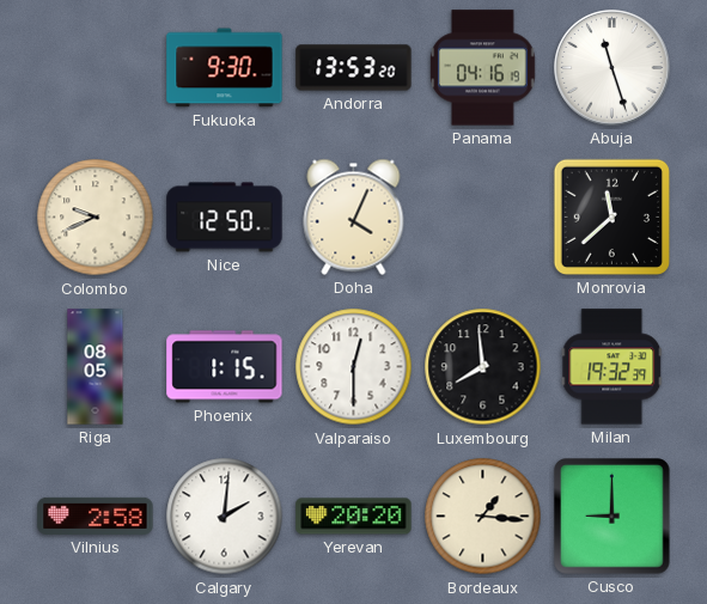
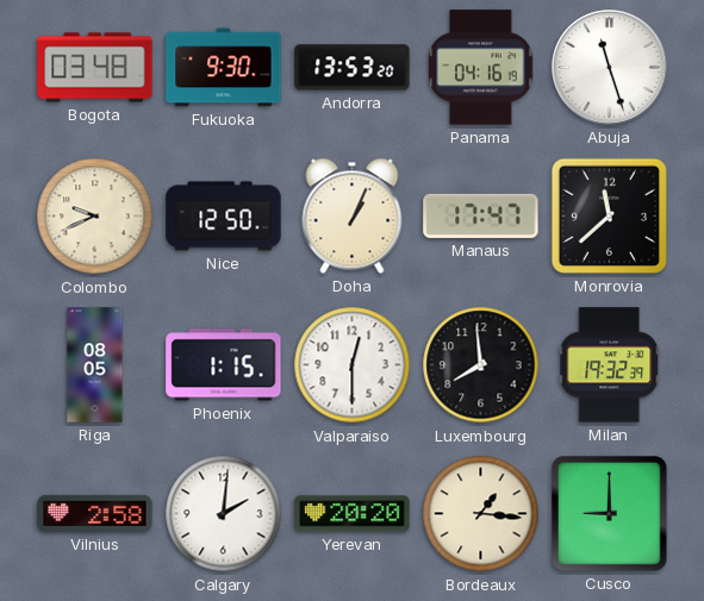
Bogota: none -> 03:48
Doha: 4:04 -> 1:04
Manaus: none -> 17:47
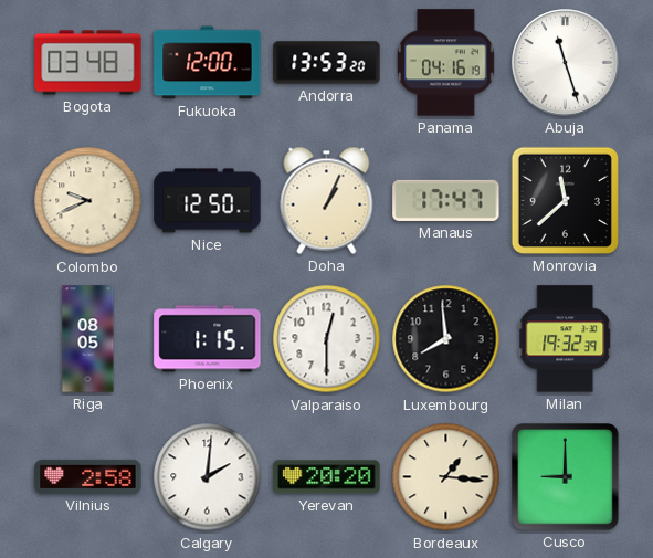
Fukuoka: 9:30 -> 12:00
